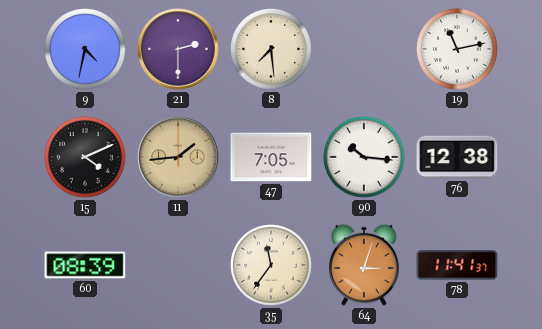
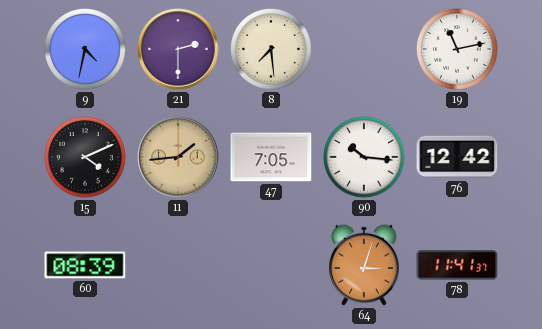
76: 12:38 -> 12:42
35: 11:36 -> none
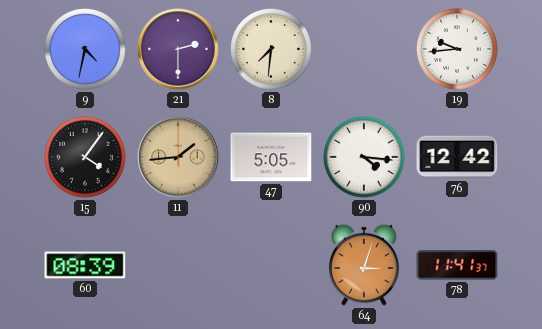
8: 7:29 -> 7:31
19: 11:13 -> 9:44
15: 4:11 -> 4:06
47: 7:05 -> 5:05
90: 10:16 -> 4:16
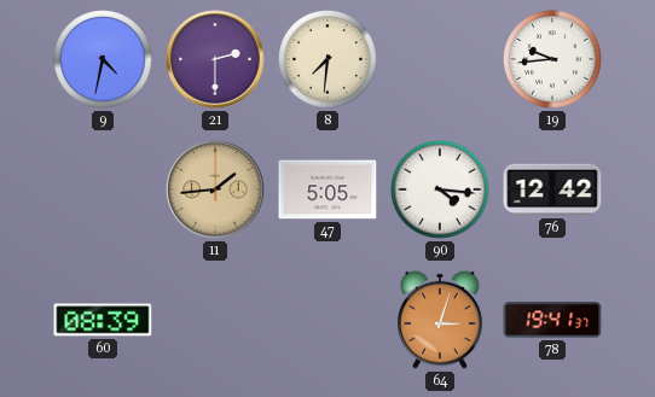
15: 4:06 -> none
78: 11:41 -> 19:41
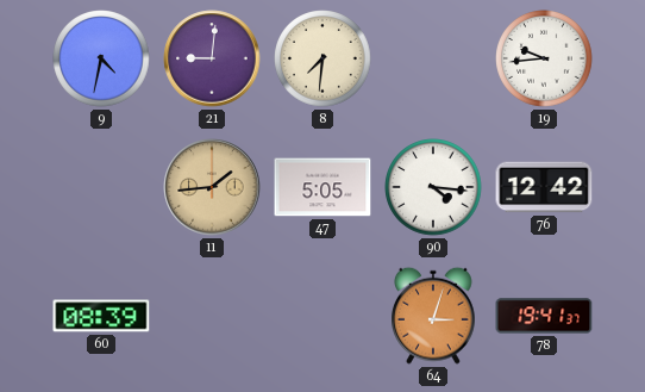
21: 2:30 -> 9:01
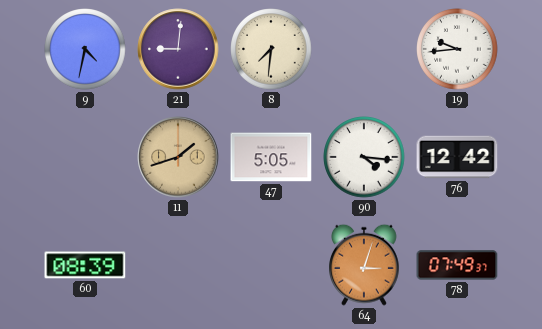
11: 1:44 -> 1:42
78: 19:41 -> 07:49
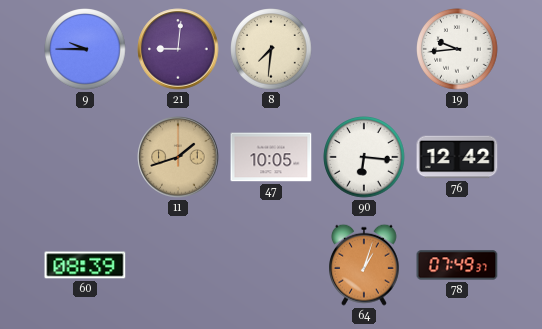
9: 4:32 -> 9:45
47: 5:05 -> 10:05
90: 4:16 -> 6:16
64: 3:03 -> 1:03
